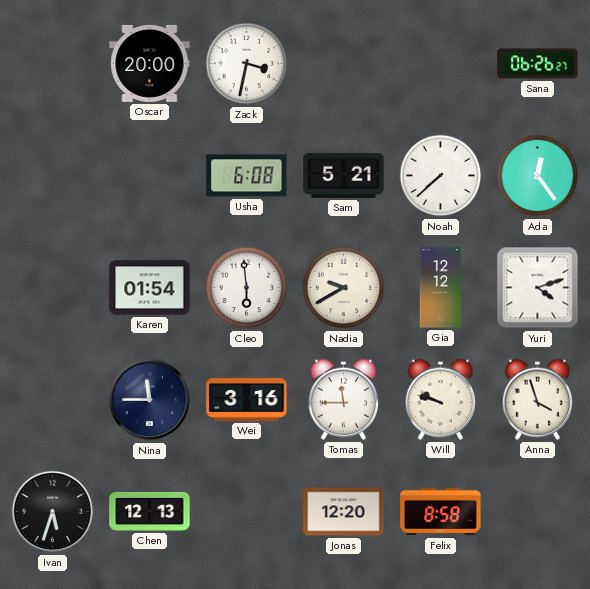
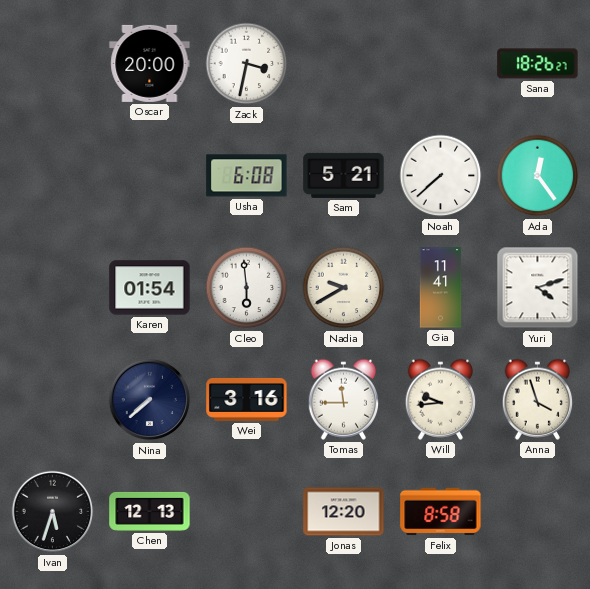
Sana: 06:26 -> 18:26
Gia: 12:12 -> 11:41
Nina: 11:45 -> 7:38
Will: 9:48 -> 9:44
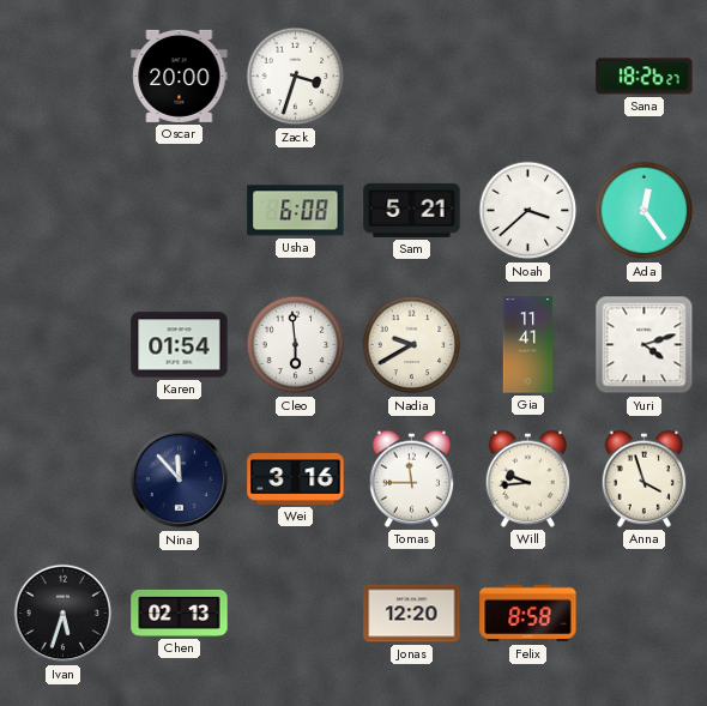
Zack: 3:32 -> 3:33
Noah: 7:38 -> 3:38
Nina: 7:38 -> 11:53
Chen: 12:13 -> 02:13
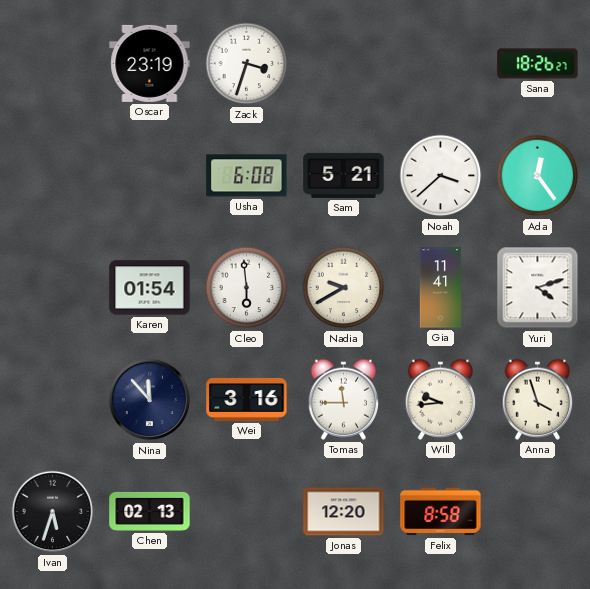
Oscar: 20:00 -> 23:19
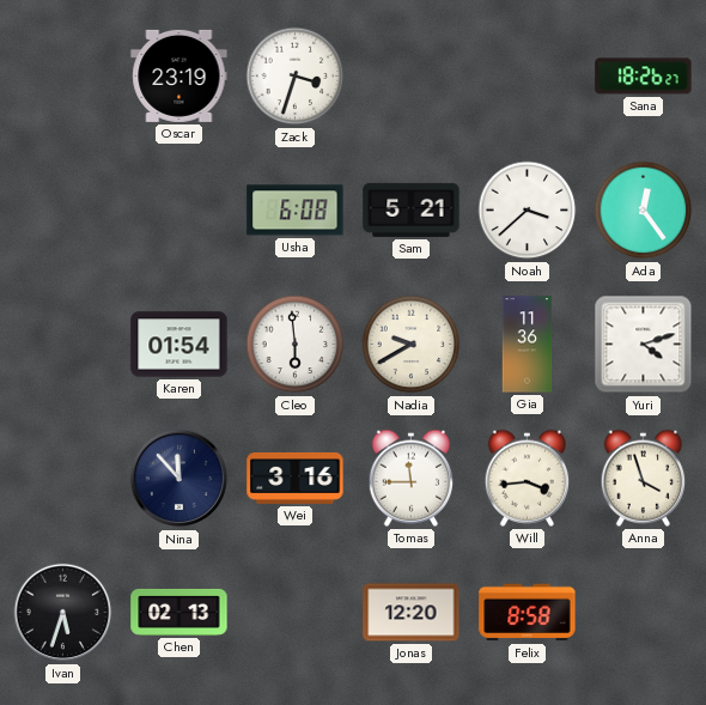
Gia: 11:41 -> 11:36
Will: 9:44 -> 3:44
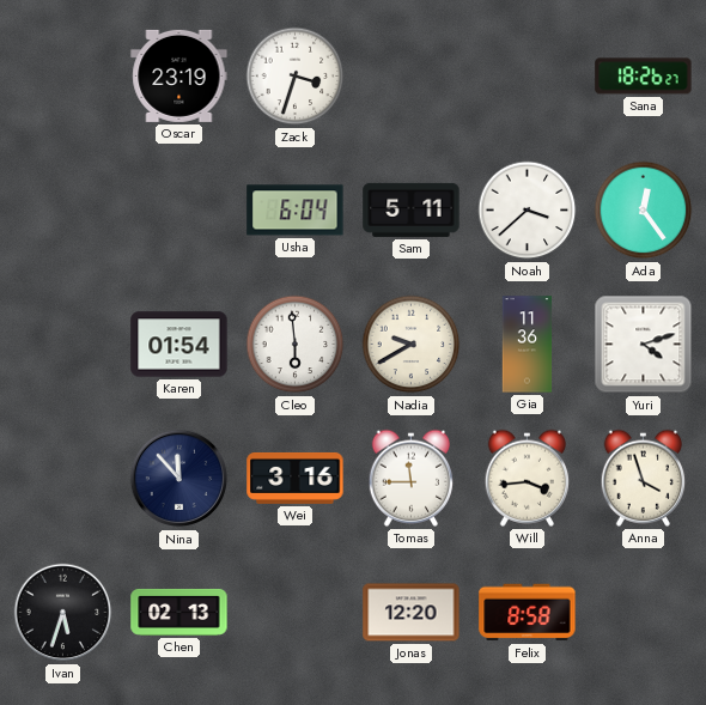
Usha: 6:08 -> 6:04
Sam: 5:21 -> 5:11
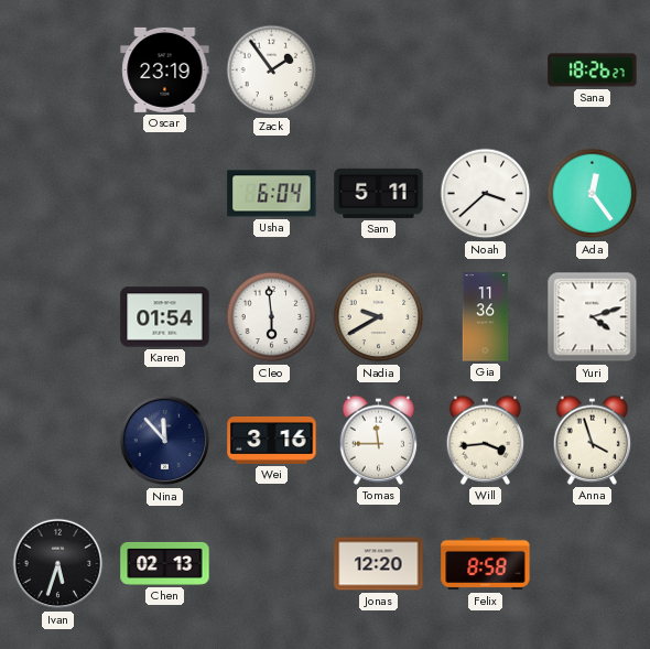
Zack: 3:33 -> 1:54
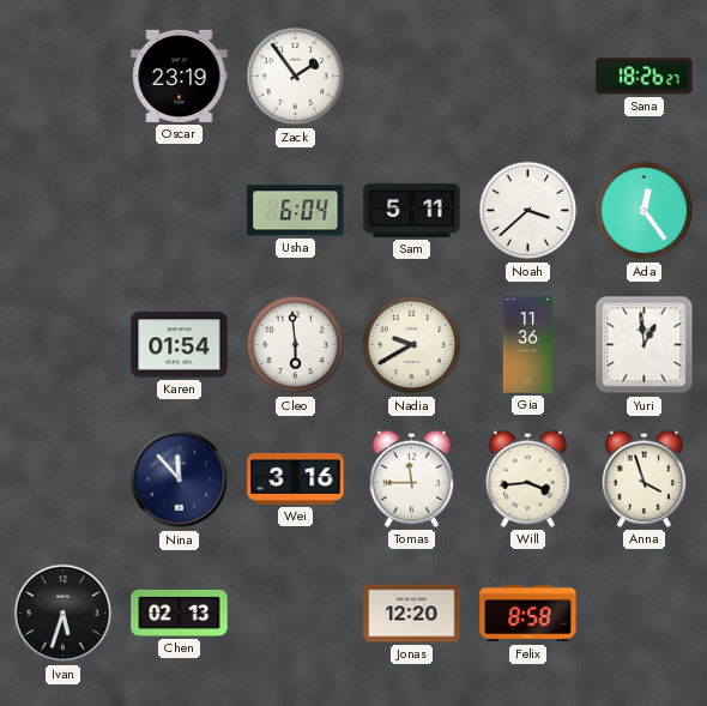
Yuri: 4:12 -> 12:59
